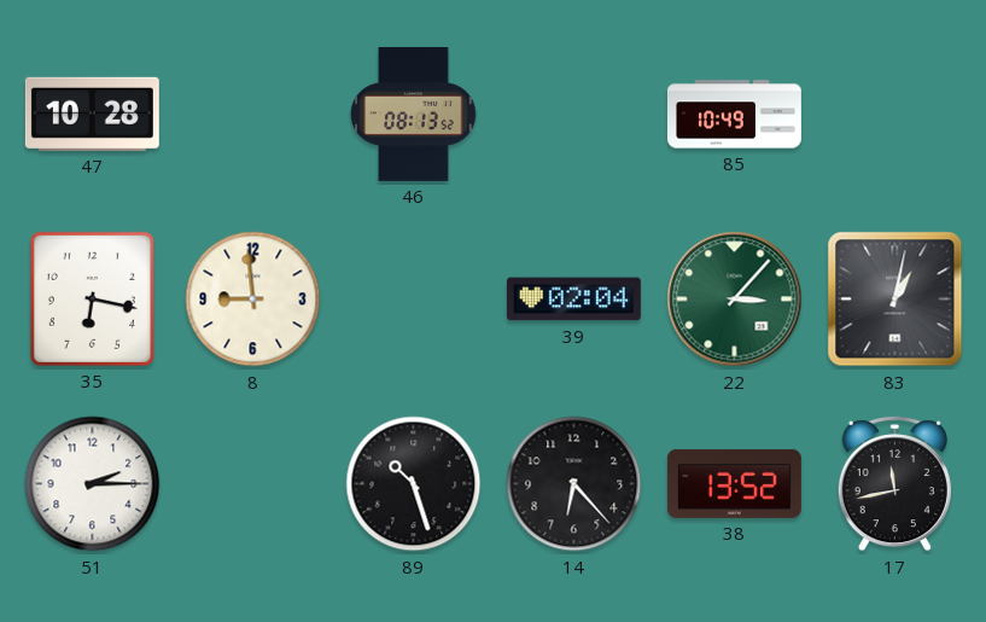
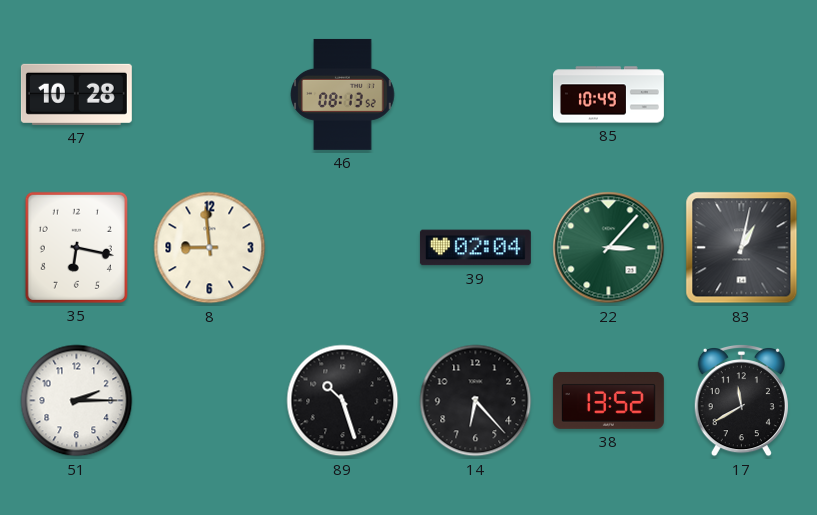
17: 11:43 -> 11:40
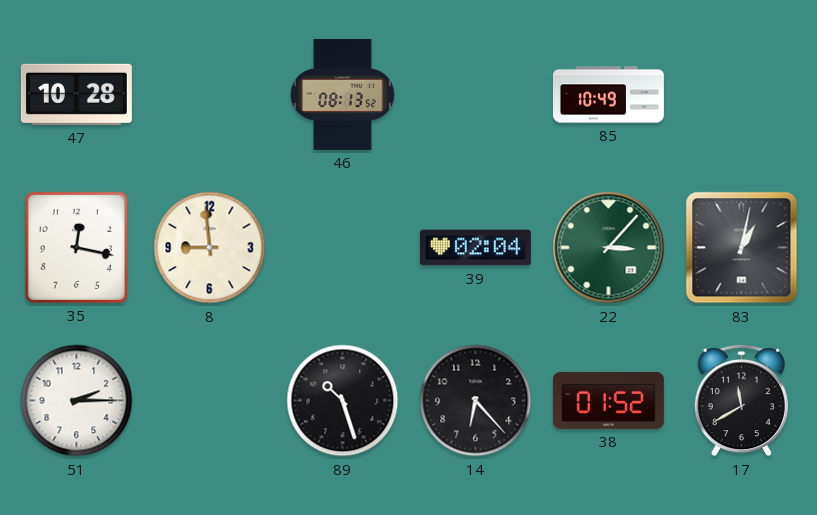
35: 6:17 -> 12:17
38: 13:52 -> 01:52
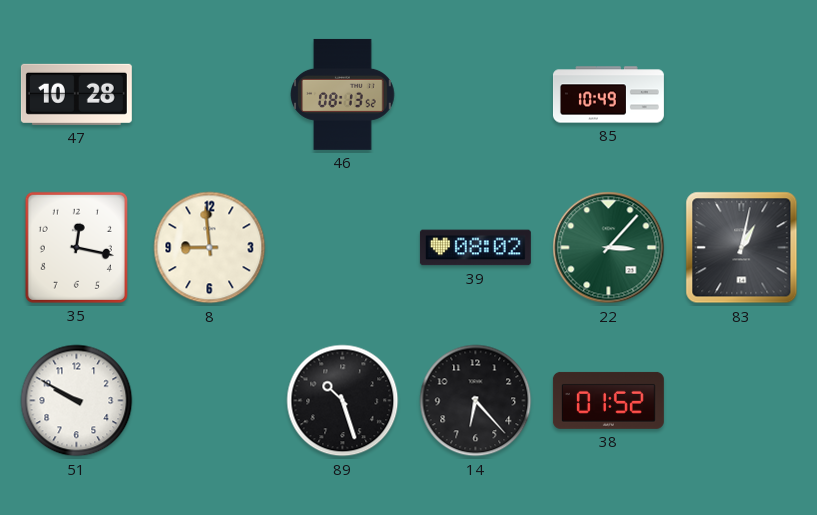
39: 02:04 -> 08:02
51: 2:15 -> 9:50
17: 11:40 -> none
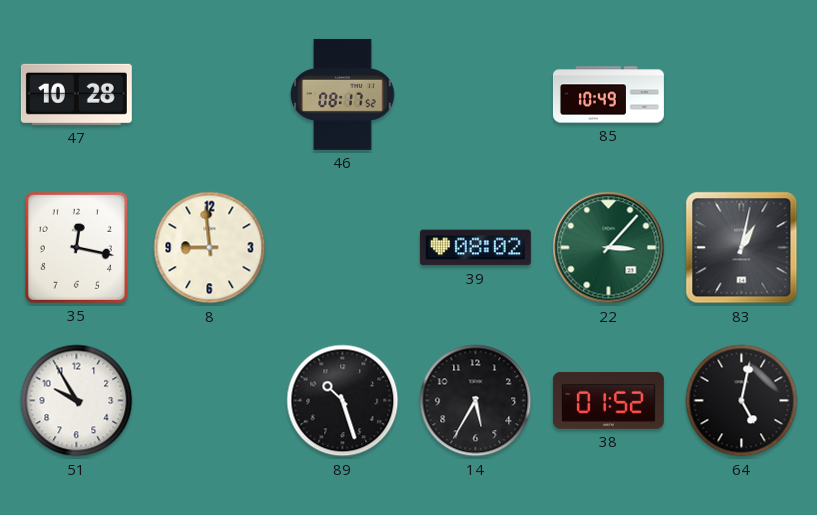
46: 08:13 -> 08:17
51: 9:50 -> 9:55
14: 6:23 -> 5:35
64: none -> 5:02
